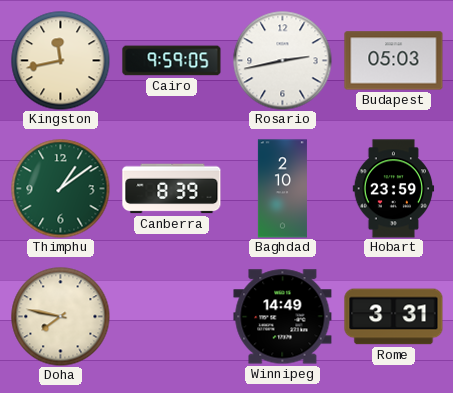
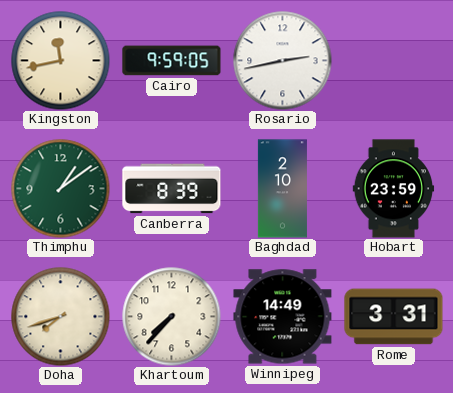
Budapest: 05:03 -> none
Doha: 7:47 -> 7:42
Khartoum: none -> 7:37
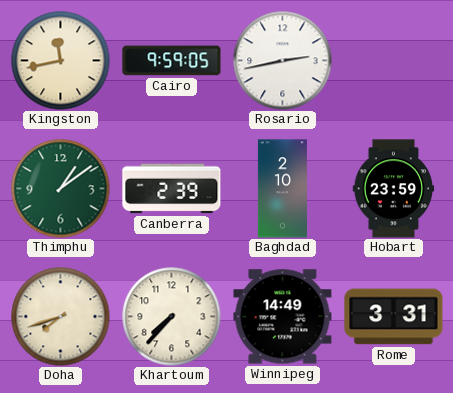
Canberra: 8:39 -> 2:39
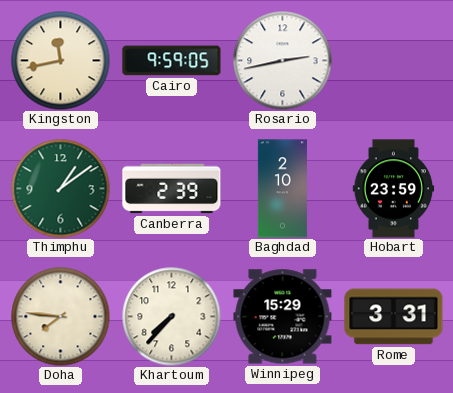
Doha: 7:42 -> 7:46
Winnipeg: 14:49 -> 15:29
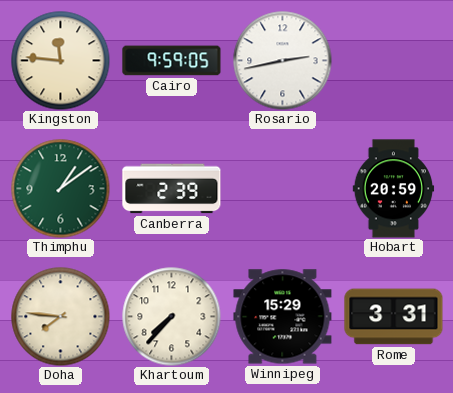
Kingston: 11:43 -> 11:46
Baghdad: 2:10 -> none
Hobart: 23:59 -> 20:59
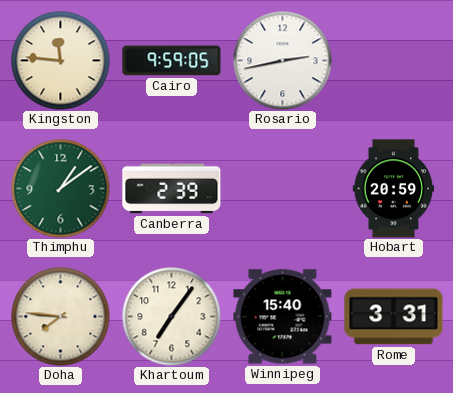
Khartoum: 7:37 -> 7:06
Winnipeg: 15:29 -> 15:40
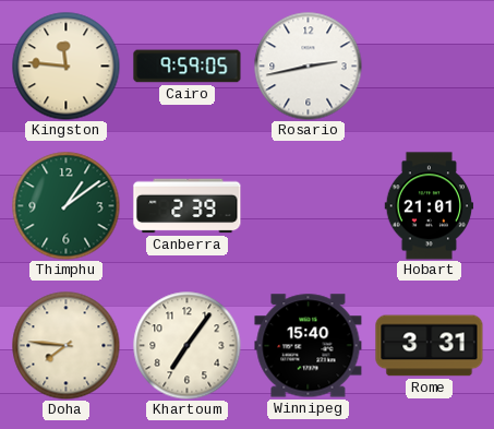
Hobart: 20:59 -> 21:01
